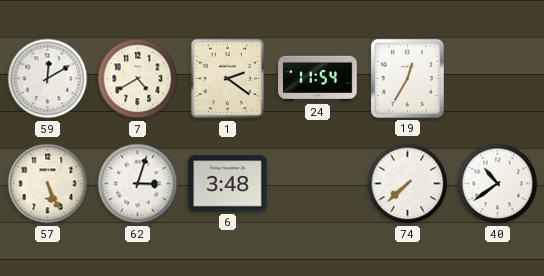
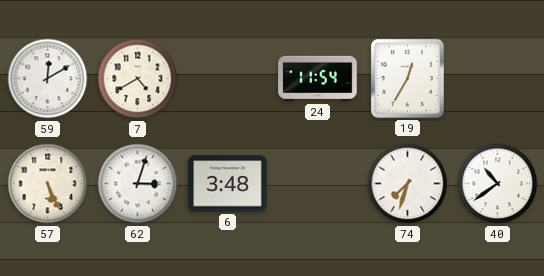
1: 2:21 -> none
74: 7:38 -> 7:33
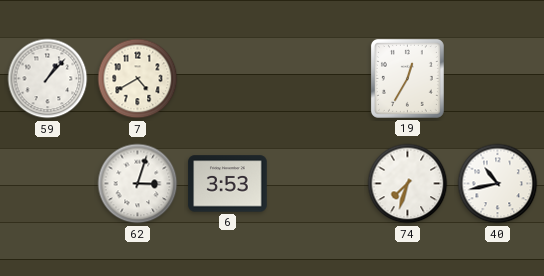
59: 12:10 -> 1:07
24: 11:54 -> none
57: 5:26 -> none
6: 3:48 -> 3:53
40: 10:39 -> 10:43
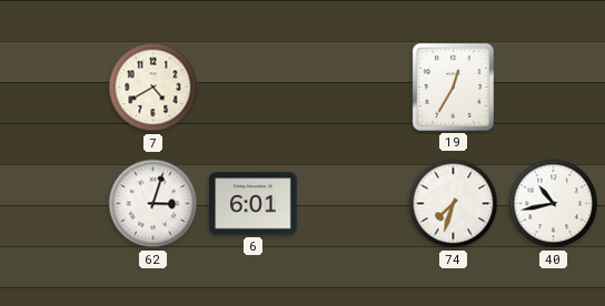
59: 1:07 -> none
6: 3:53 -> 6:01
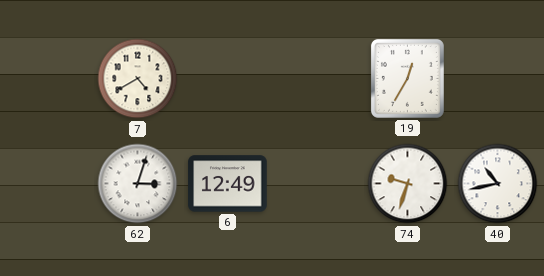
6: 6:01 -> 12:49
74: 7:33 -> 9:33
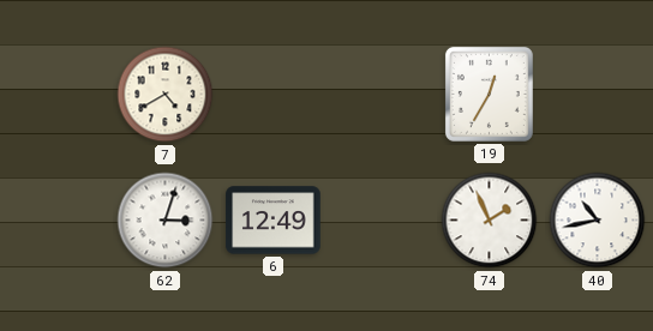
74: 9:33 -> 1:56
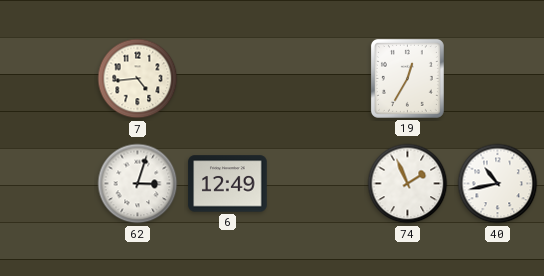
7: 4:40 -> 4:44
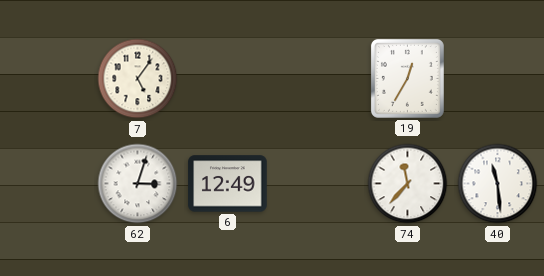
7: 4:44 -> 5:06
74: 1:56 -> 11:37
40: 10:43 -> 11:29
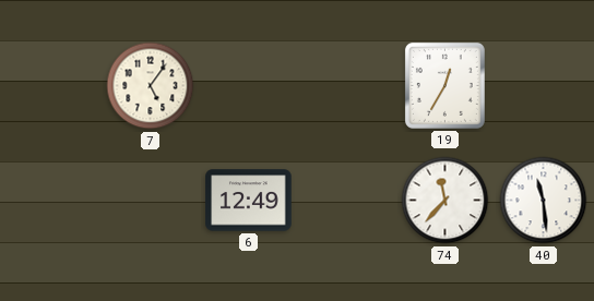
62: 3:03 -> none
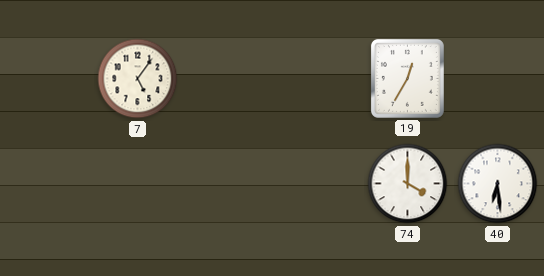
6: 12:49 -> none
74: 11:37 -> 4:00
40: 11:29 -> 6:29
